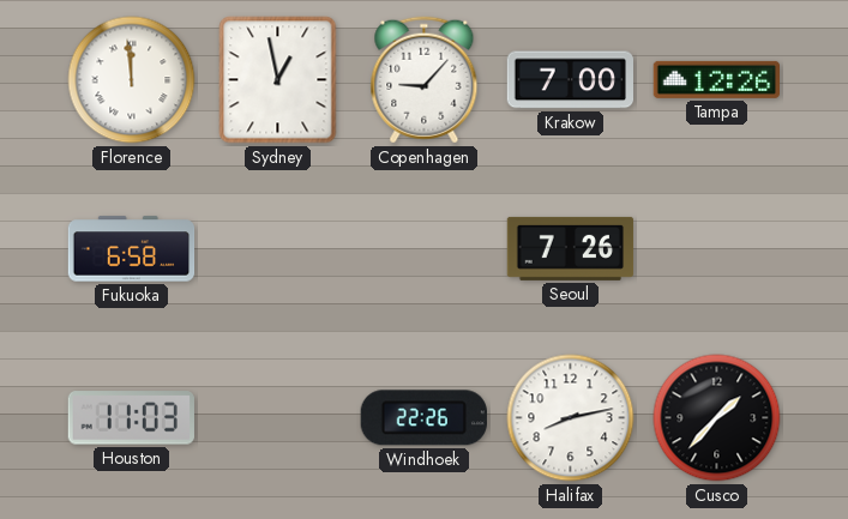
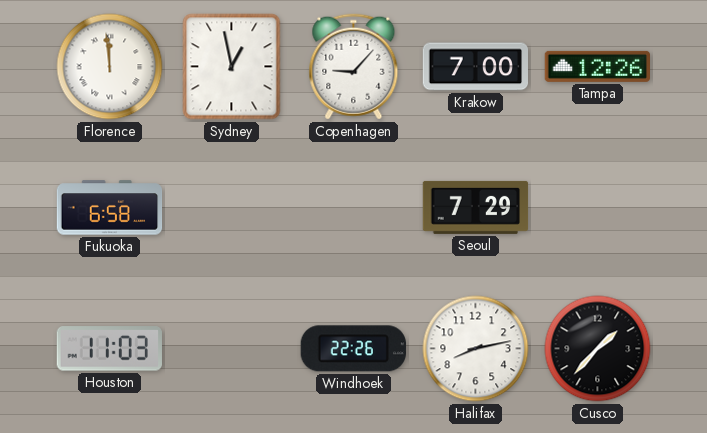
Seoul: 7:26 -> 7:29
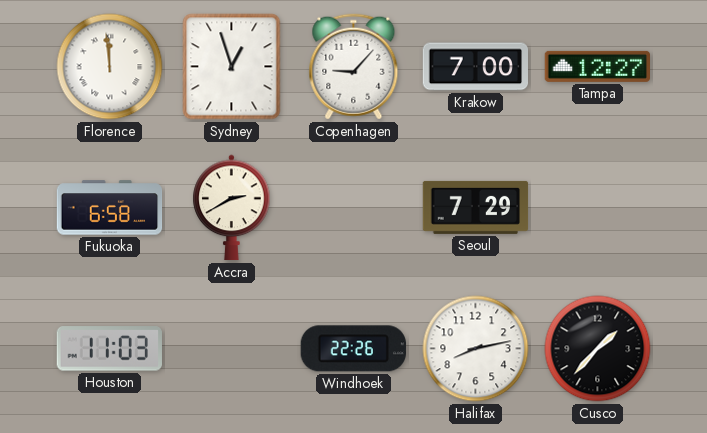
Sydney: 12:58 -> 12:57
Tampa: 12:26 -> 12:27
Accra: none -> 2:40
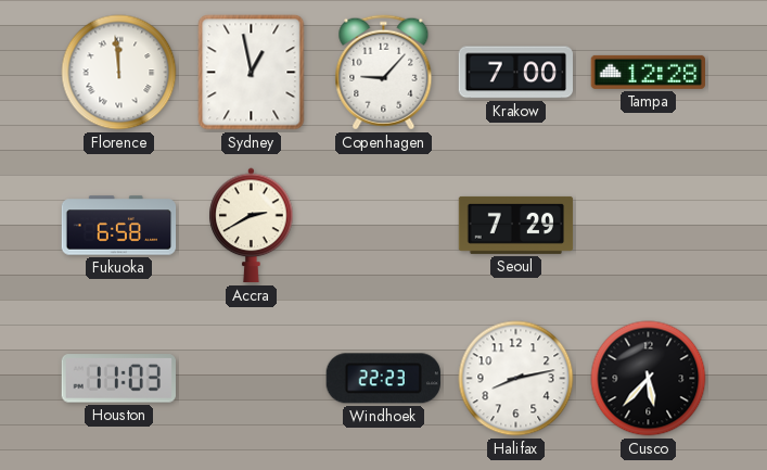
Sydney: 12:57 -> 12:58
Tampa: 12:27 -> 12:28
Windhoek: 22:26 -> 22:23
Cusco: 1:37 -> 5:37
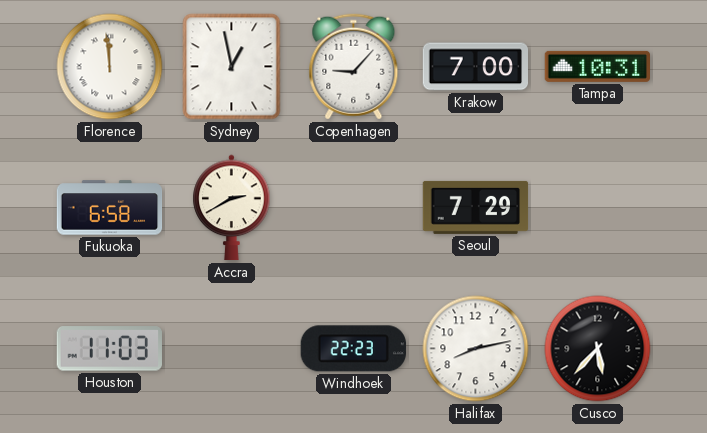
Tampa: 12:28 -> 10:31
